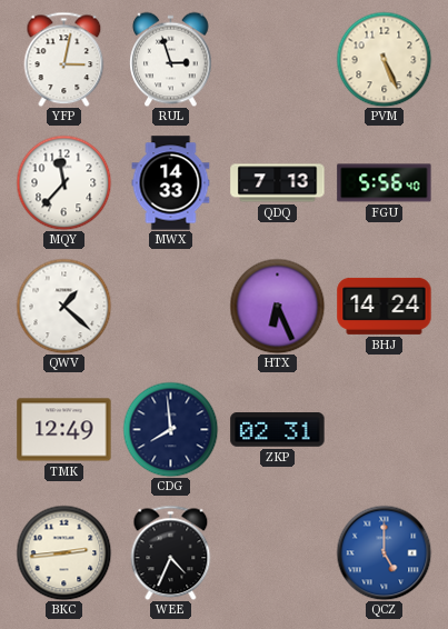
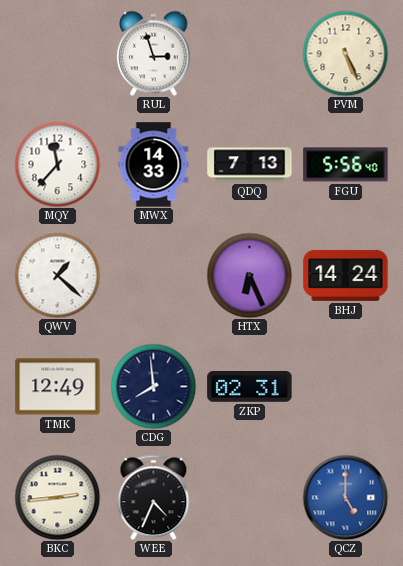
YFP: 3:02 -> none
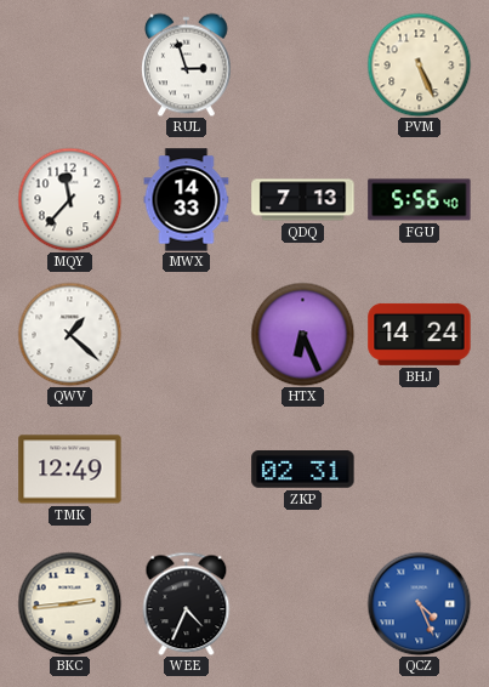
CDG: 7:59 -> none
QCZ: 5:00 -> 4:26
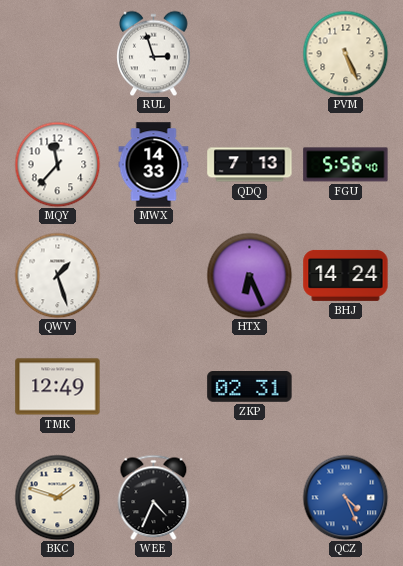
QWV: 1:22 -> 1:27
BKC: 2:44 -> 1:48
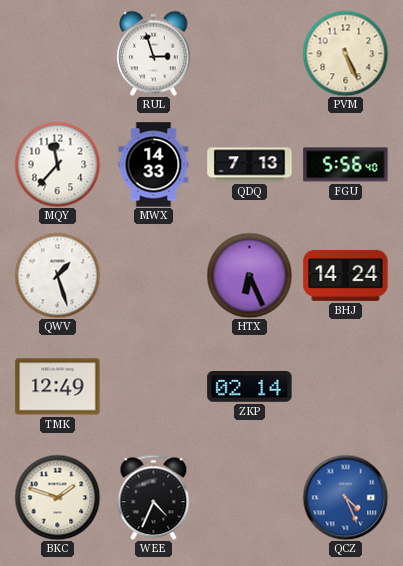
ZKP: 02:31 -> 02:14
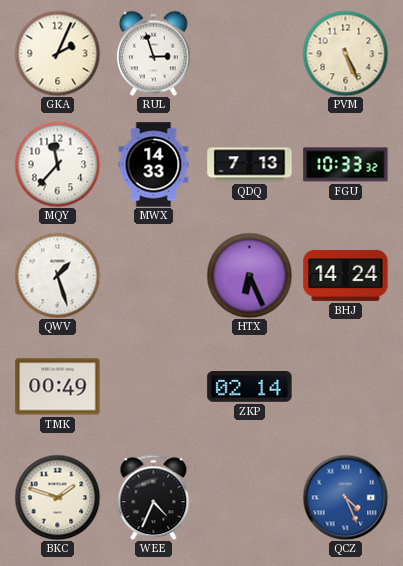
GKA: none -> 2:04
FGU: 5:56 -> 10:33
TMK: 12:49 -> 00:49
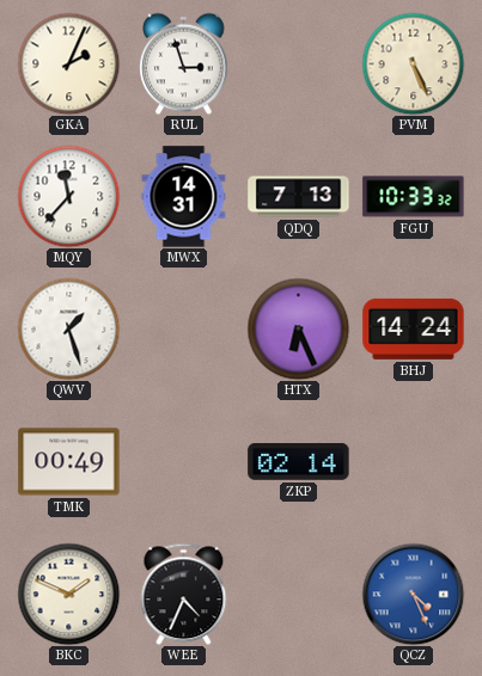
MWX: 14:33 -> 14:31
BKC: 1:48 -> 1:49
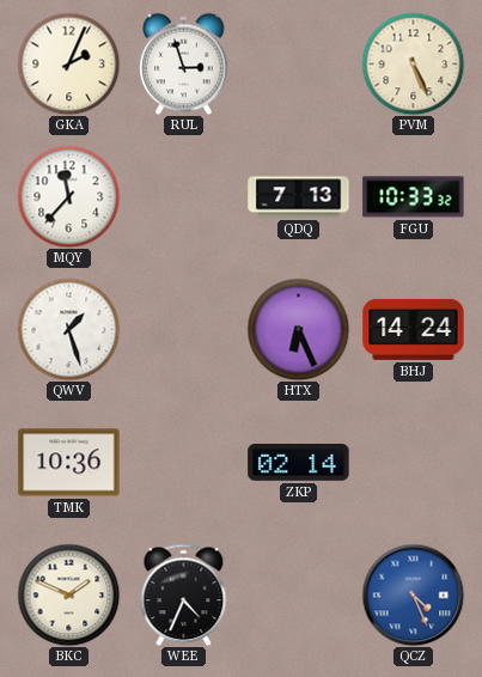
MWX: 14:31 -> none
TMK: 00:49 -> 10:36
